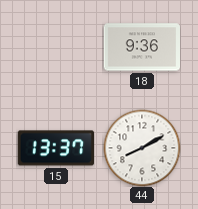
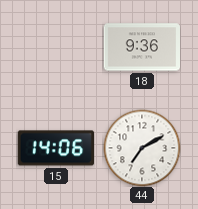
15: 13:37 -> 14:06
44: 8:10 -> 7:10
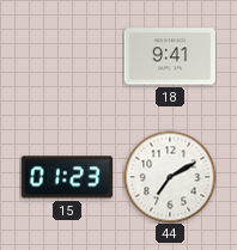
18: 9:36 -> 9:41
15: 14:06 -> 01:23
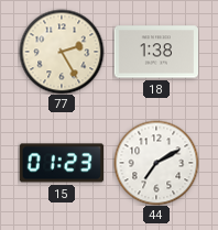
77: none -> 2:25
18: 9:41 -> 1:38
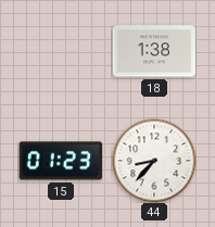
77: 2:25 -> none
44: 7:10 -> 8:37
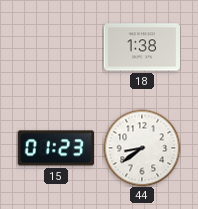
44: 8:37 -> 8:39
